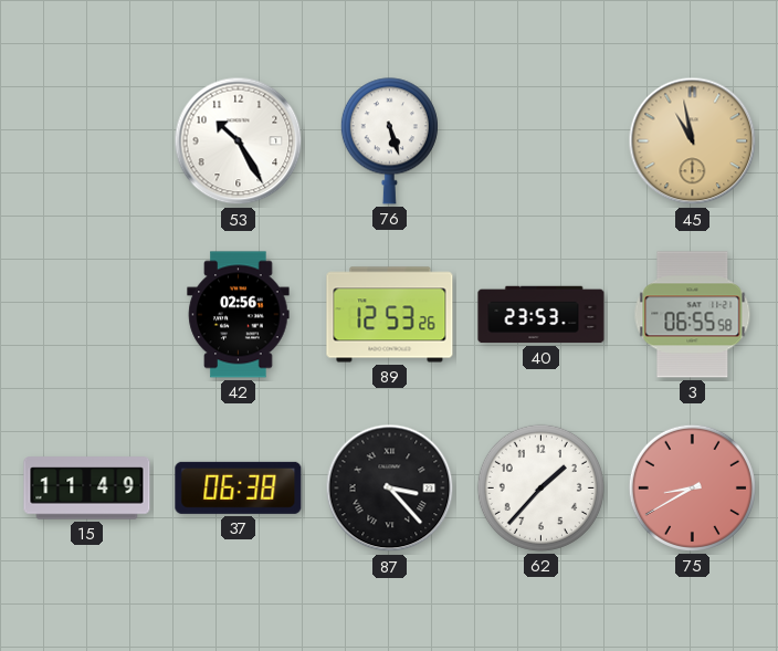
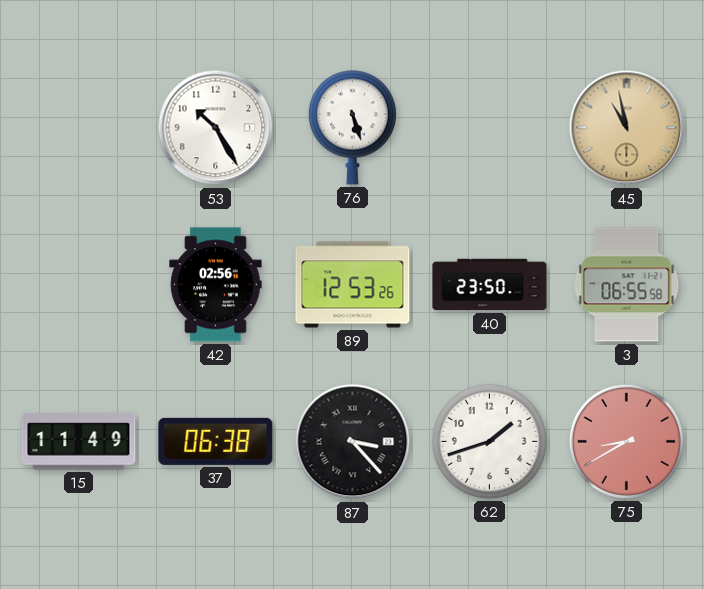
40: 23:53 -> 23:50
62: 1:37 -> 1:42
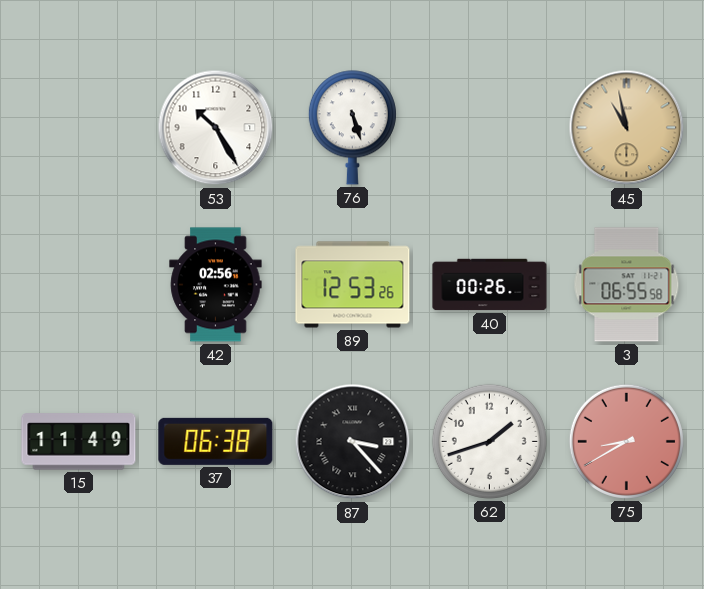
40: 23:50 -> 00:26
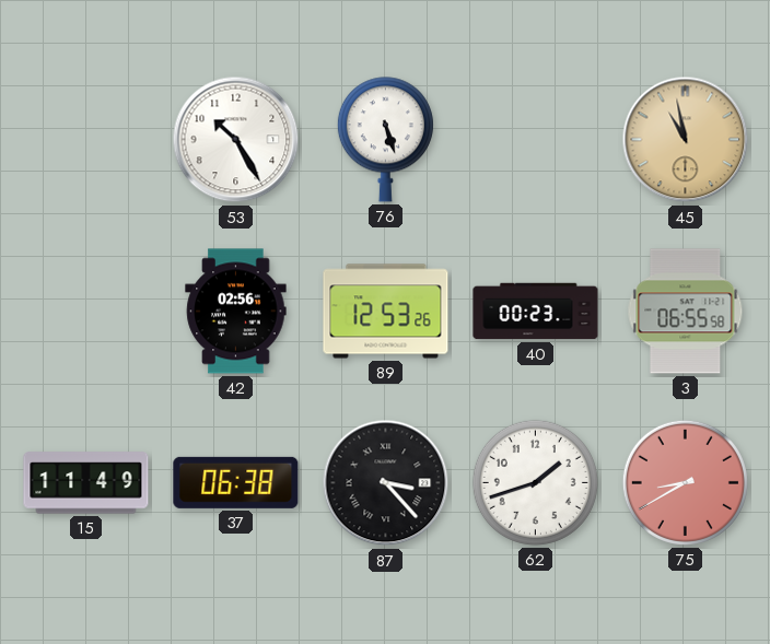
40: 00:26 -> 00:23
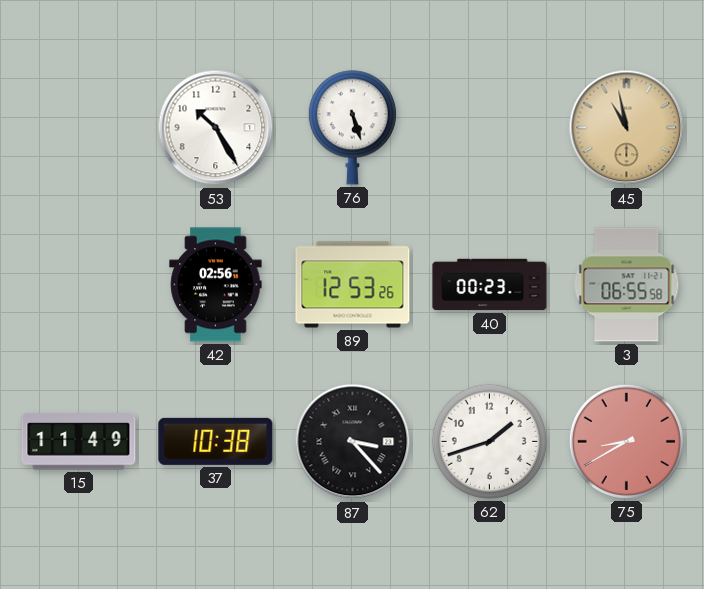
37: 06:38 -> 10:38
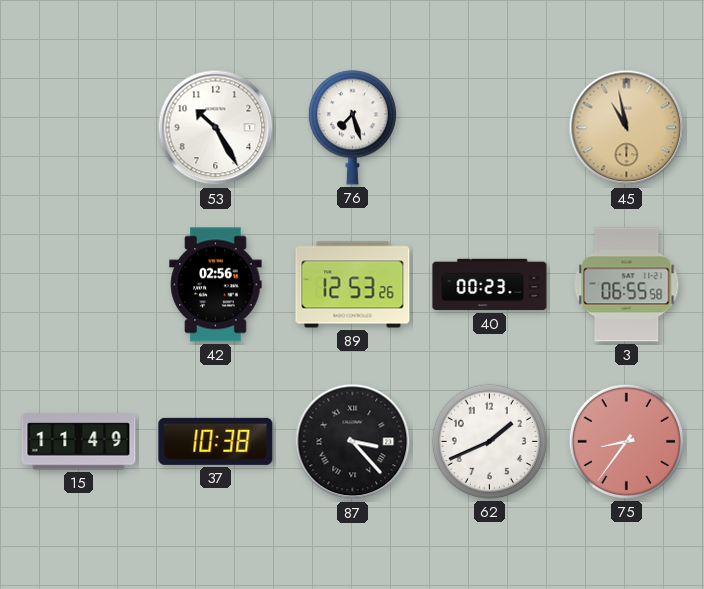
76: 5:27 -> 7:27
62: 1:42 -> 1:41
75: 8:40 -> 8:36
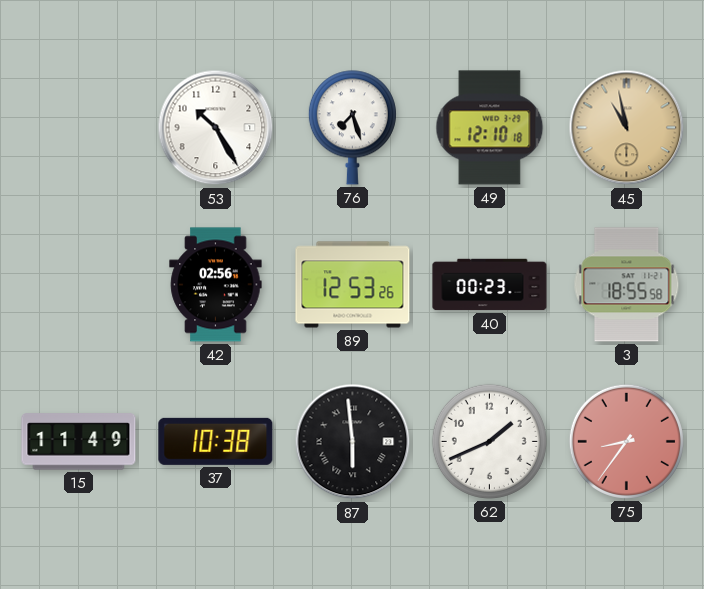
49: none -> 12:10
3: 06:55 -> 18:55
87: 3:23 -> 5:59
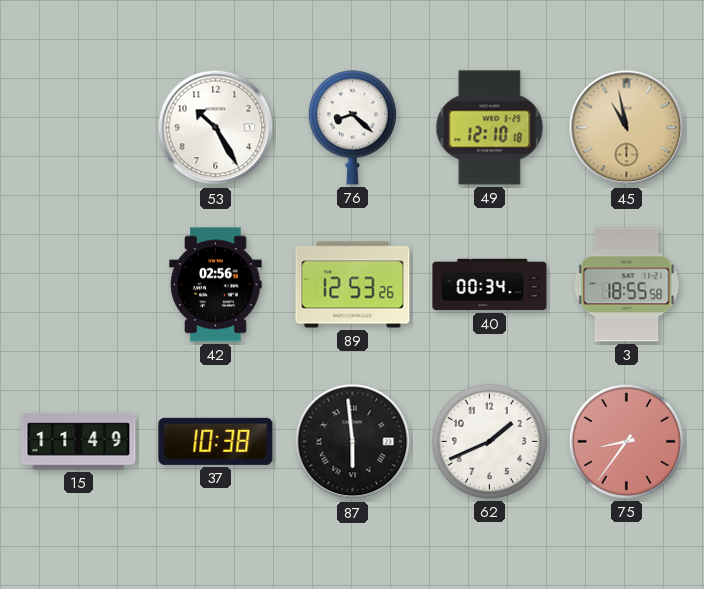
76: 7:27 -> 8:22
40: 00:23 -> 00:34
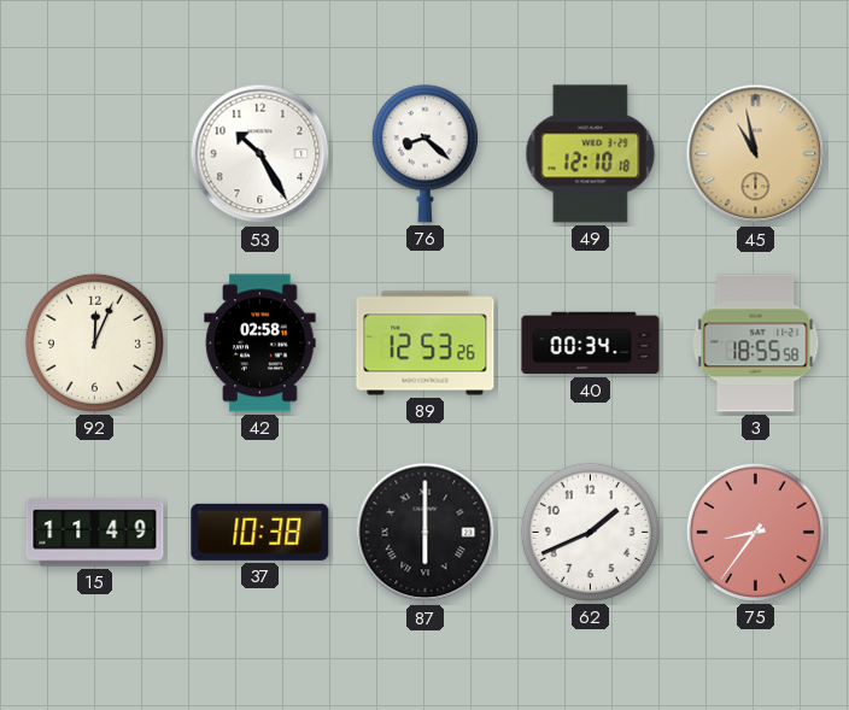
92: none -> 12:04
42: 02:56 -> 02:58
87: 5:59 -> 6:00
